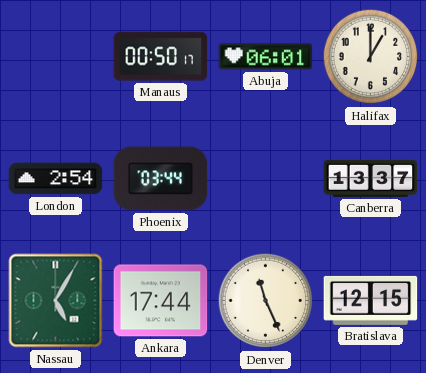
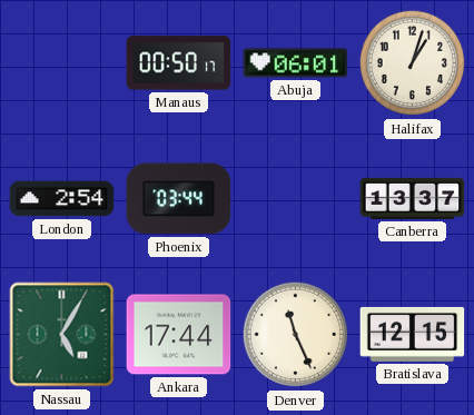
Halifax: 1:00 -> 1:03
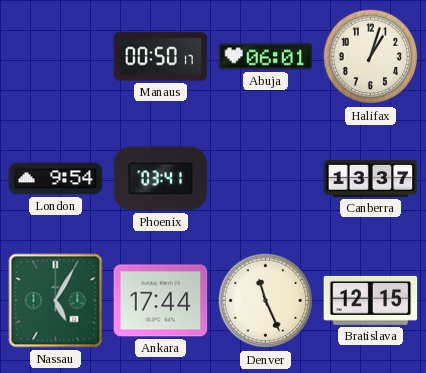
London: 2:54 -> 9:54
Phoenix: 03:44 -> 03:41
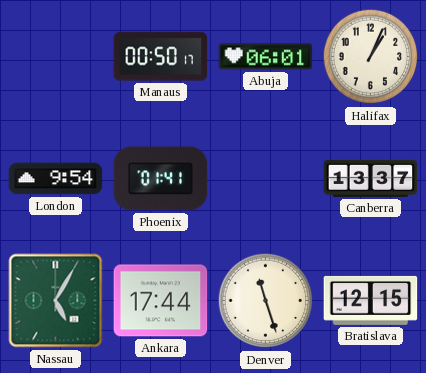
Halifax: 1:03 -> 1:04
Phoenix: 03:41 -> 01:41
Denver: 11:26 -> 11:27
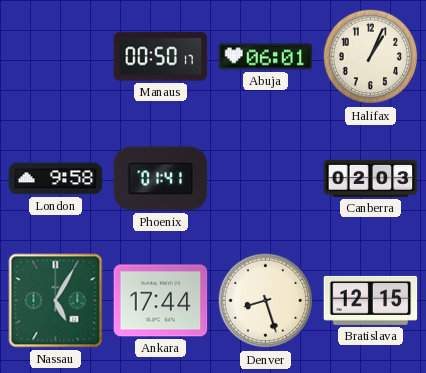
London: 9:54 -> 9:58
Canberra: 13:37 -> 02:03
Denver: 11:27 -> 8:27
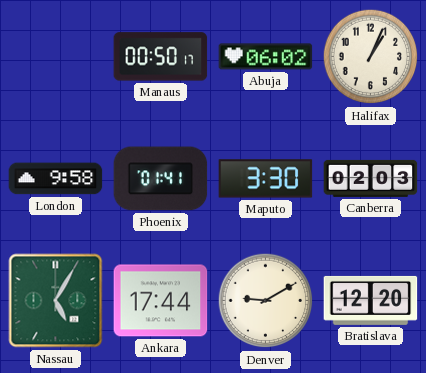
Abuja: 06:01 -> 06:02
Maputo: none -> 3:30
Denver: 8:27 -> 9:10
Bratislava: 12:15 -> 12:20
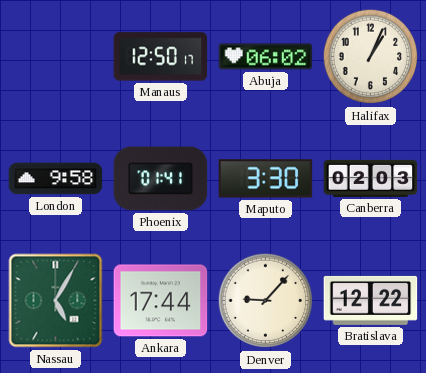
Manaus: 00:50 -> 12:50
Denver: 9:10 -> 9:07
Bratislava: 12:20 -> 12:22
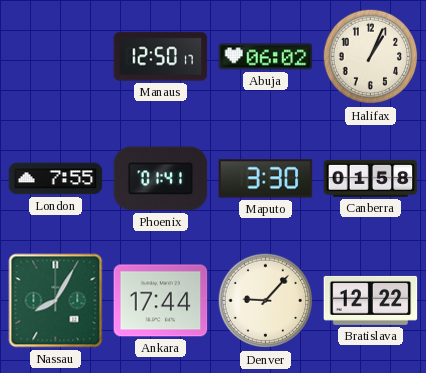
London: 9:58 -> 7:55
Canberra: 02:03 -> 01:58
Nassau: 5:05 -> 8:05
